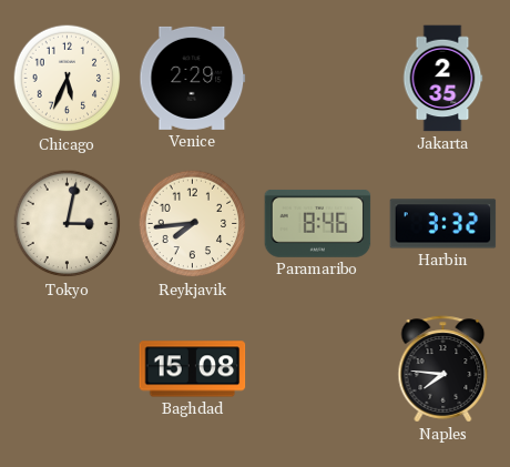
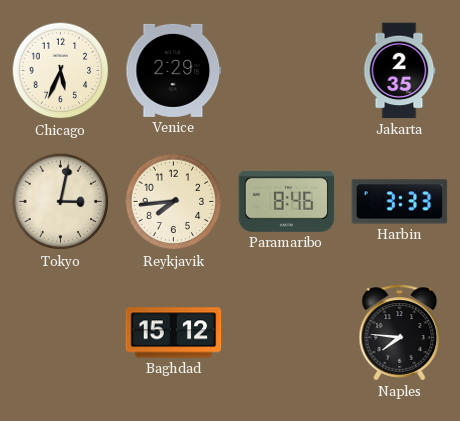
Harbin: 3:32 -> 3:33
Baghdad: 15:08 -> 15:12
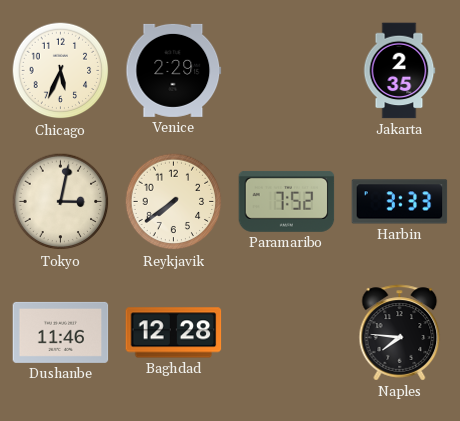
Reykjavik: 7:44 -> 7:39
Paramaribo: 8:46 -> 7:52
Dushanbe: none -> 11:46
Baghdad: 15:12 -> 12:28
